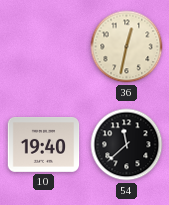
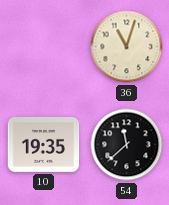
36: 12:32 -> 11:03
10: 19:40 -> 19:35
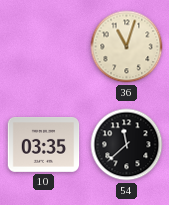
10: 19:35 -> 03:35
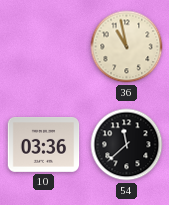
36: 11:03 -> 10:58
10: 03:35 -> 03:36
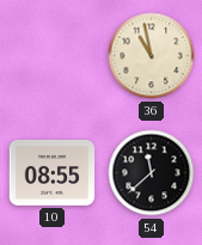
10: 03:36 -> 08:55
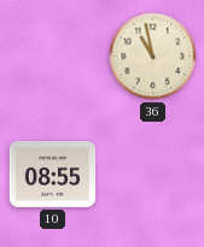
54: 11:38 -> none
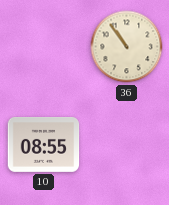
36: 10:58 -> 10:54
